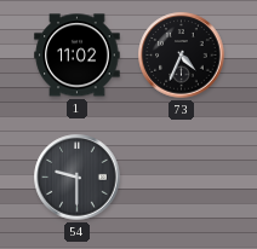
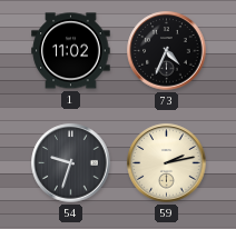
54: 9:30 -> 9:33
59: none -> 2:13
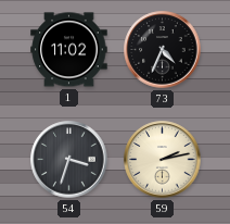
54: 9:33 -> 3:33
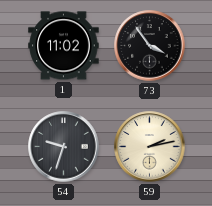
73: 4:34 -> 3:54
54: 3:33 -> 9:33
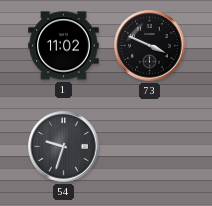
73: 3:54 -> 3:49
59: 2:13 -> none
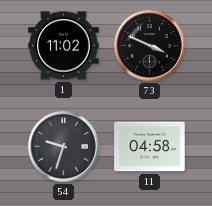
11: none -> 04:58
